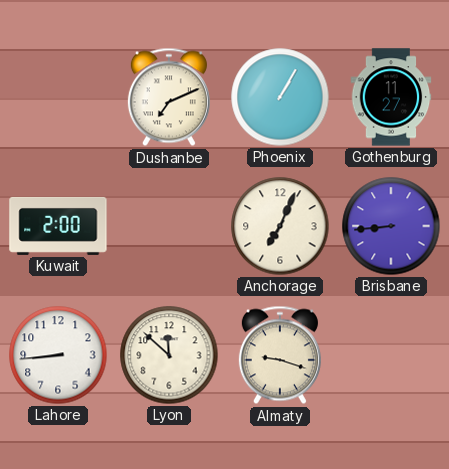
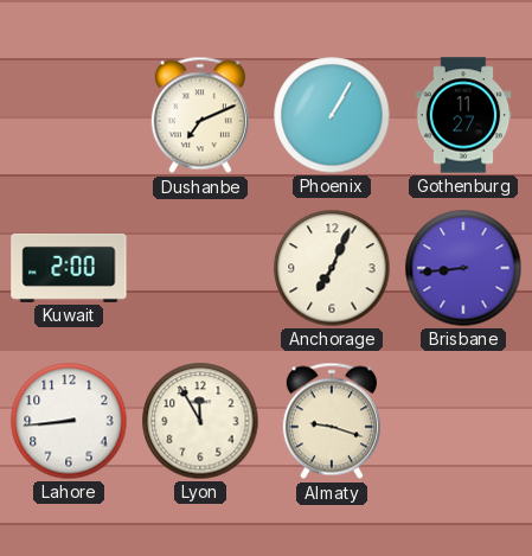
Lyon: 11:52 -> 11:55
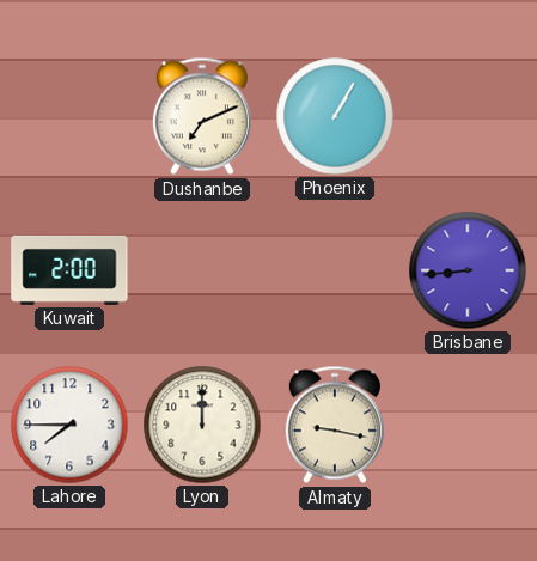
Gothenburg: 11:27 -> none
Anchorage: 7:04 -> none
Lahore: 8:44 -> 7:45
Lyon: 11:55 -> 12:00
Almaty: 9:18 -> 9:17
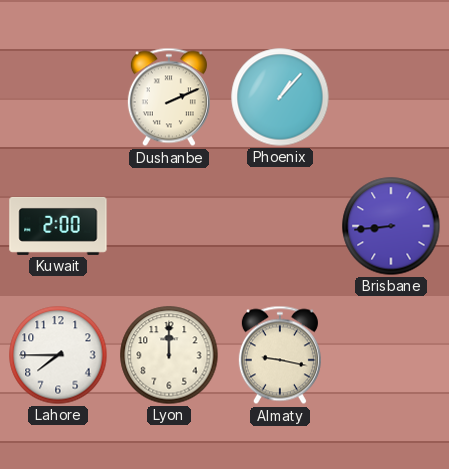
Dushanbe: 7:11 -> 2:11
Phoenix: 1:05 -> 1:07
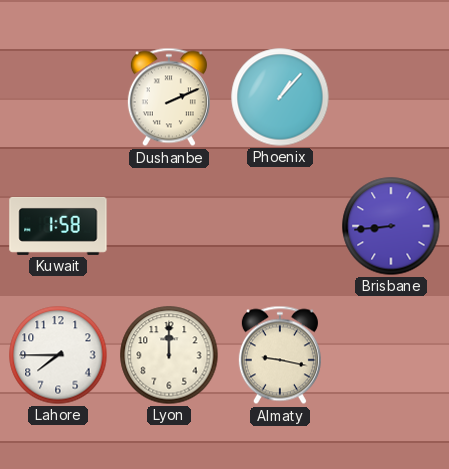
Kuwait: 2:00 -> 1:58
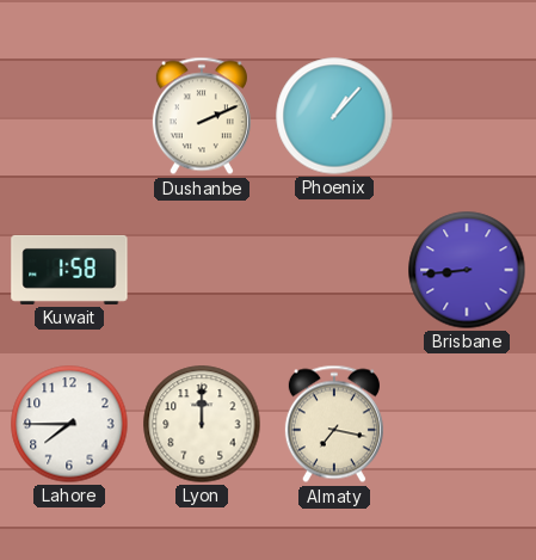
Almaty: 9:17 -> 7:17
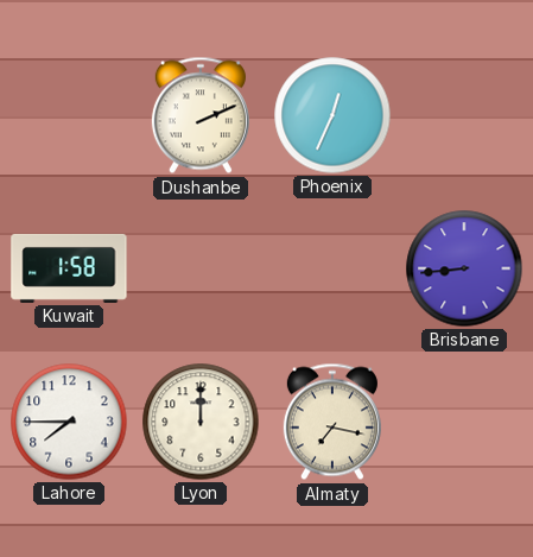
Phoenix: 1:07 -> 12:34
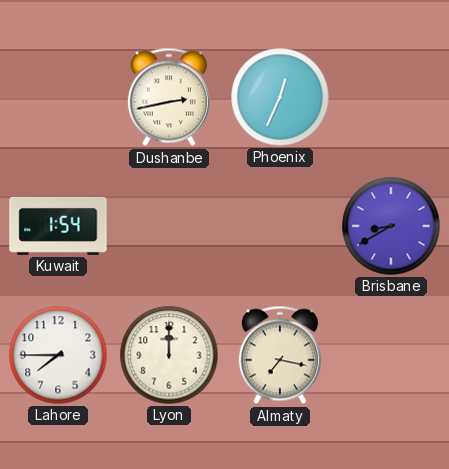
Dushanbe: 2:11 -> 2:43
Kuwait: 1:58 -> 1:54
Brisbane: 8:44 -> 8:40
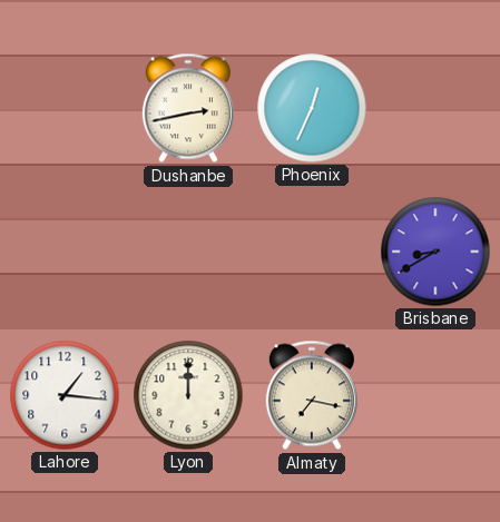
Kuwait: 1:54 -> none
Lahore: 7:45 -> 1:16
